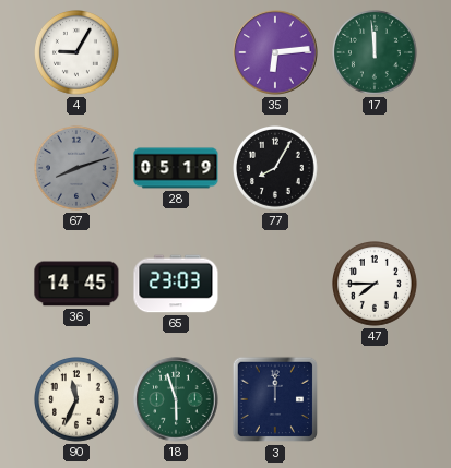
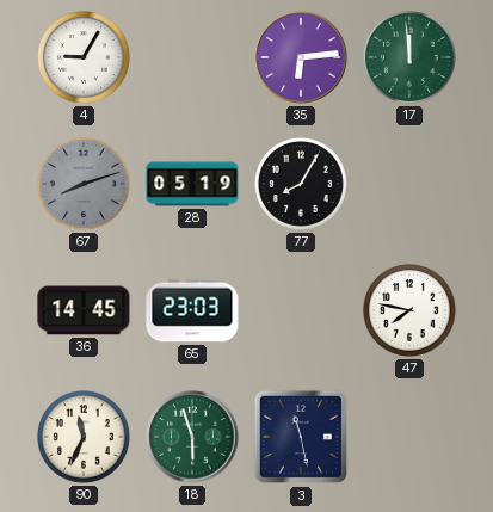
47: 7:45 -> 7:47
3: 12:00 -> 11:28
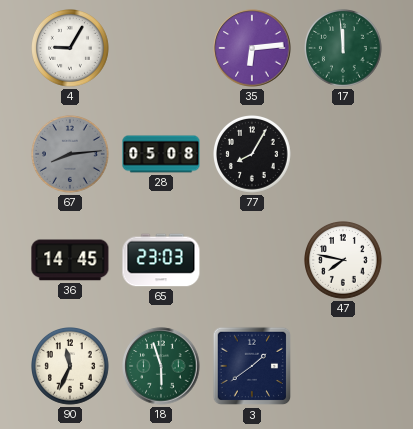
67: 8:12 -> 8:14
28: 05:19 -> 05:08
3: 11:28 -> 1:39
